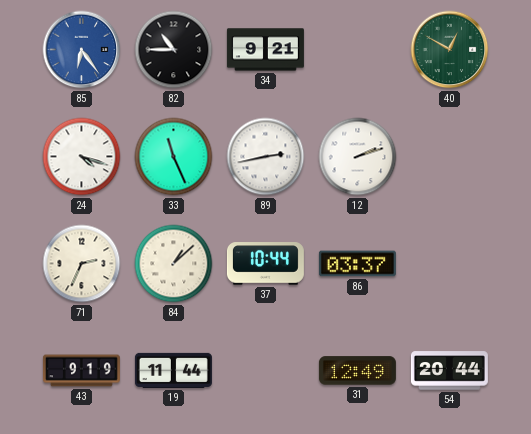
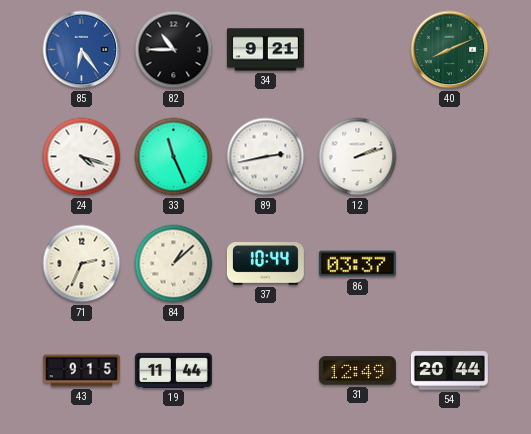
40: 12:50 -> 8:11
43: 9:19 -> 9:15
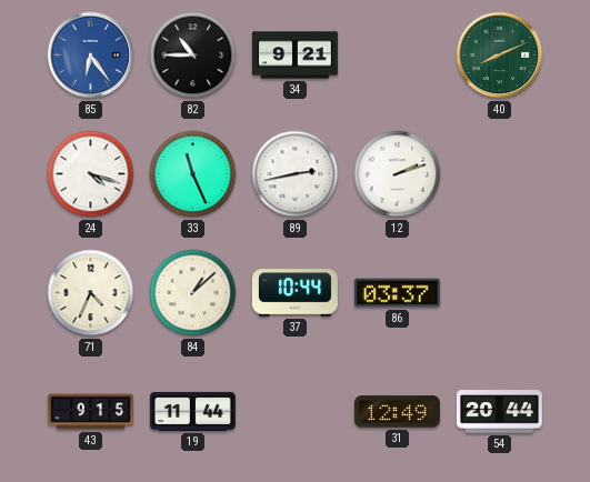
71: 2:34 -> 4:34
